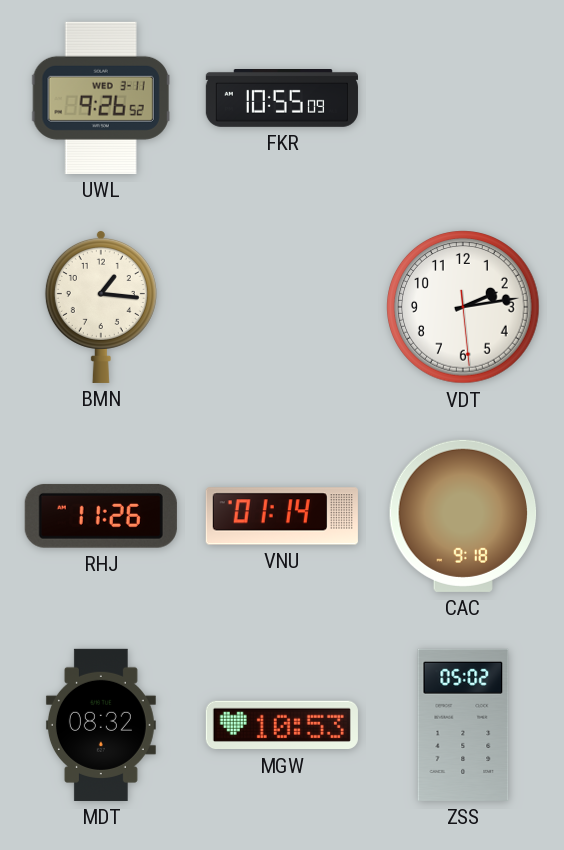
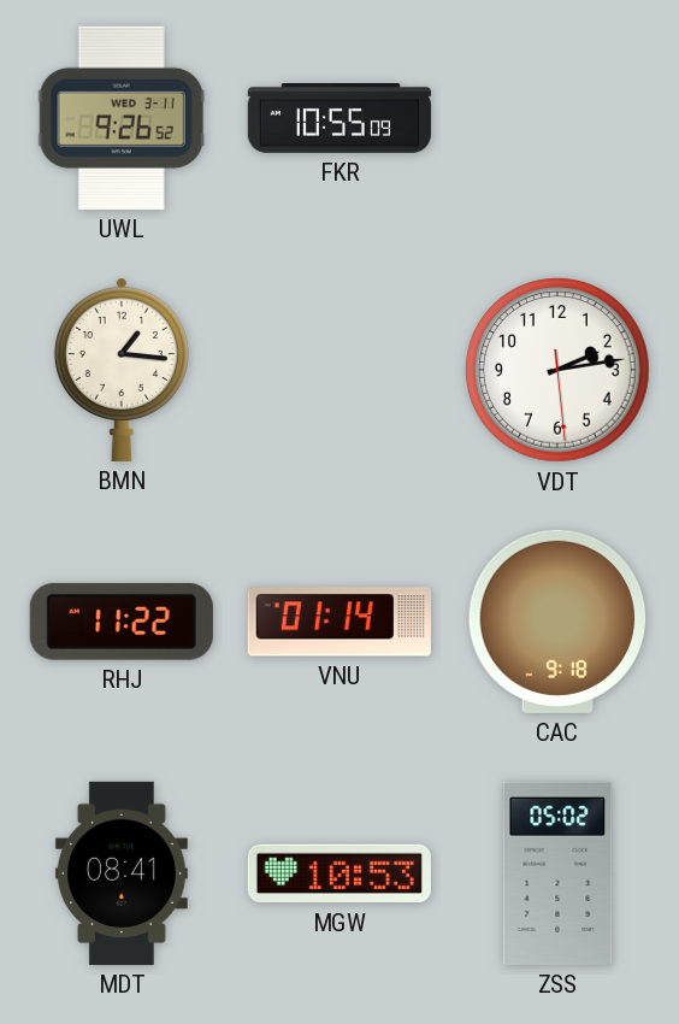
RHJ: 11:26 -> 11:22
MDT: 08:32 -> 08:41
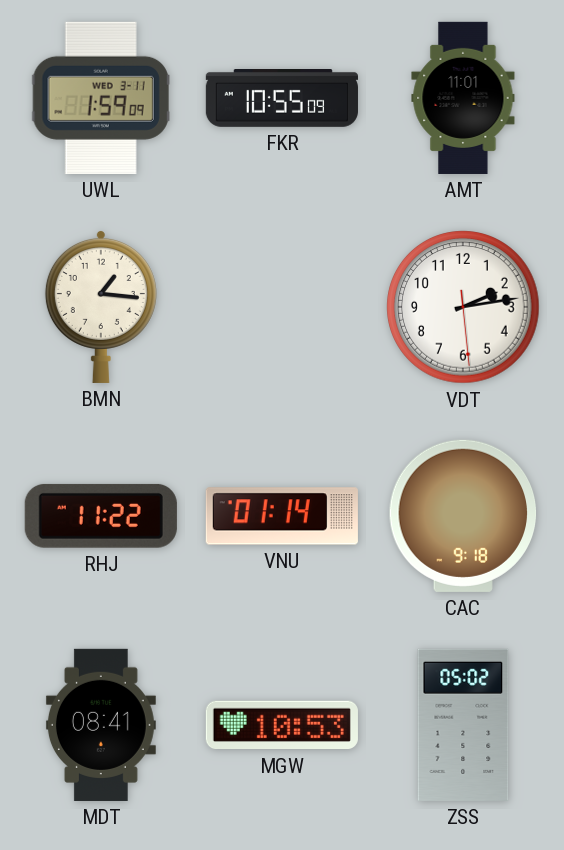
UWL: 9:26 -> 1:59
AMT: none -> 11:01
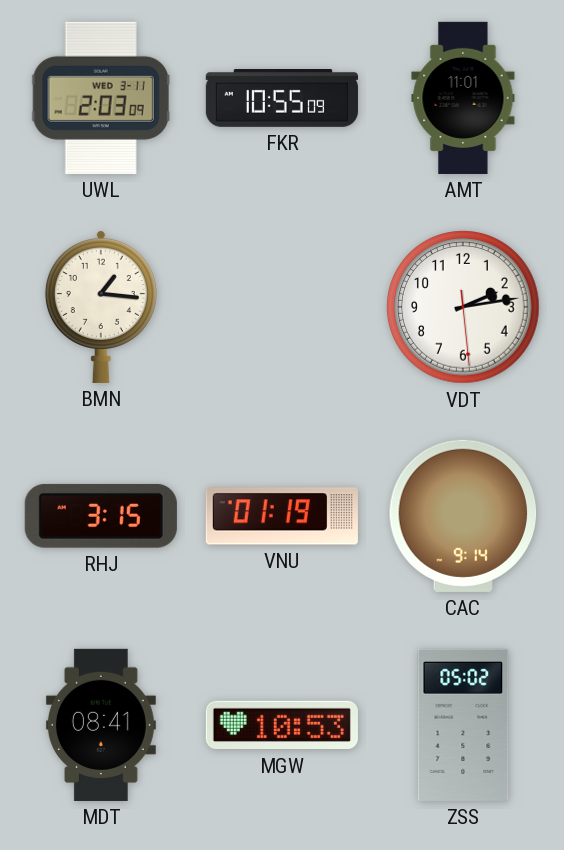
UWL: 1:59 -> 2:03
RHJ: 11:22 -> 3:15
VNU: 01:14 -> 01:19
CAC: 9:18 -> 9:14
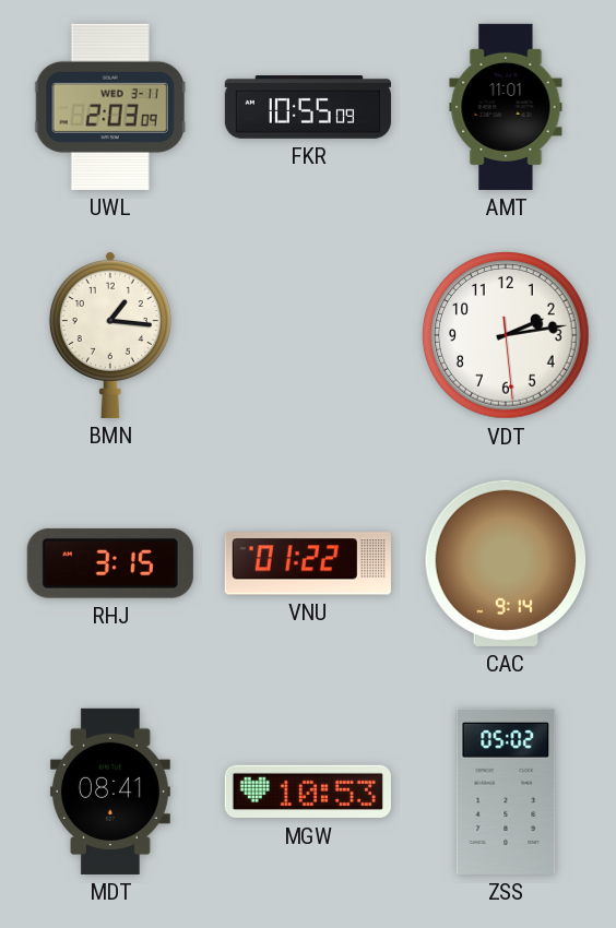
VNU: 01:19 -> 01:22
